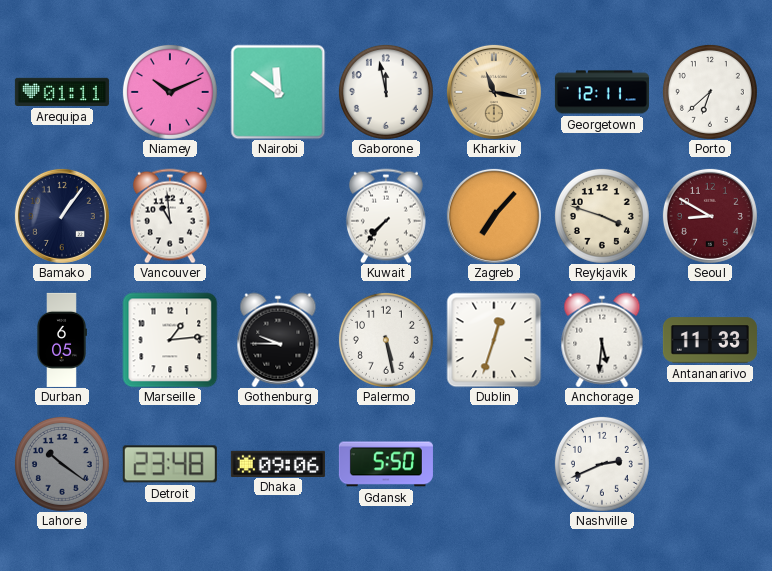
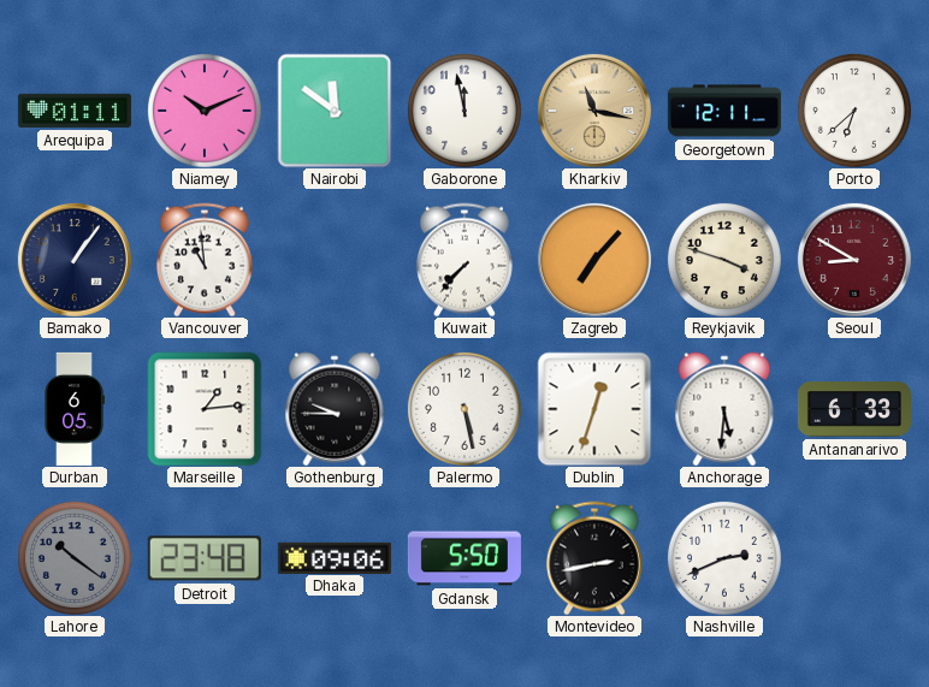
Antananarivo: 11:33 -> 6:33
Montevideo: none -> 2:43
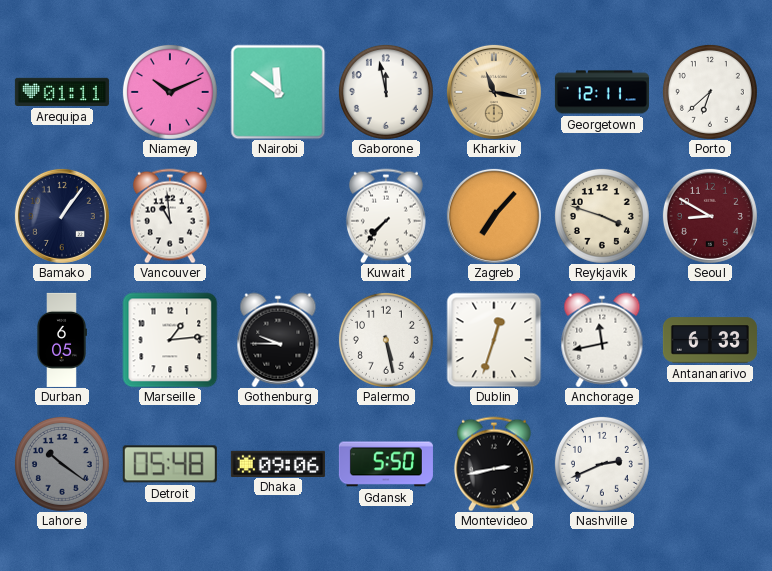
Anchorage: 5:31 -> 11:43
Detroit: 23:48 -> 05:48
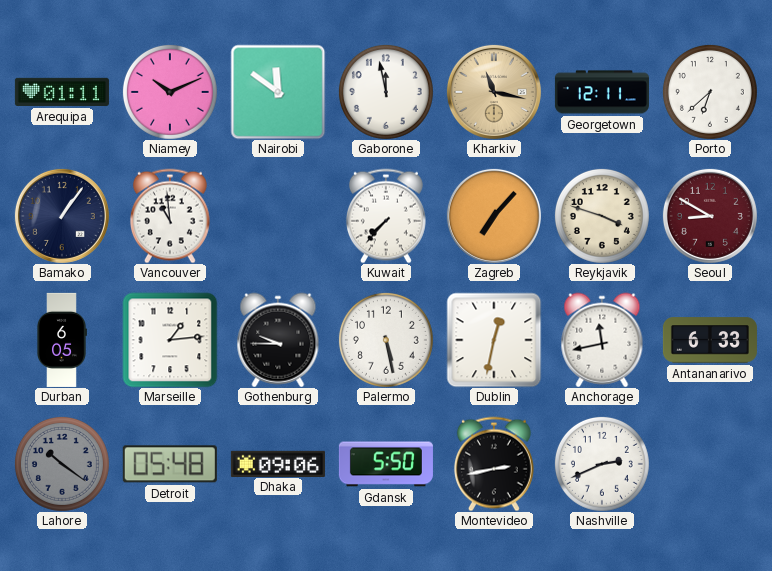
Dublin: 12:33 -> 12:32
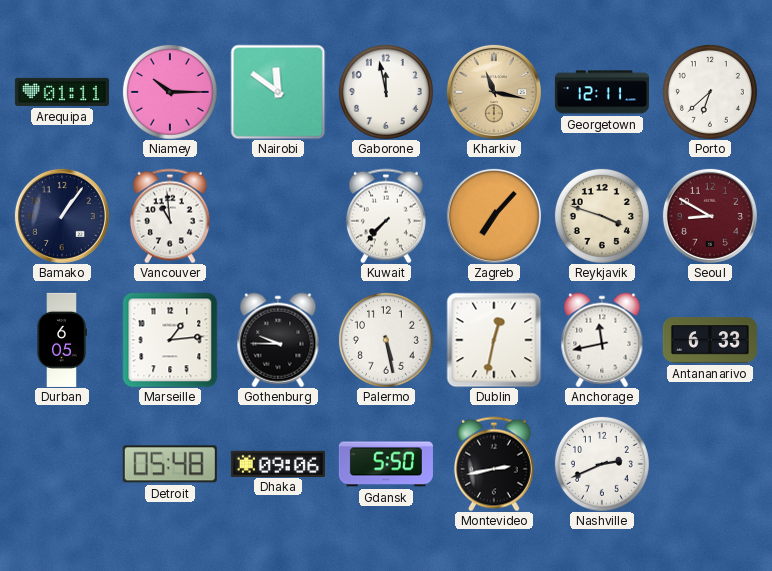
Niamey: 10:11 -> 10:15
Lahore: 10:21 -> none
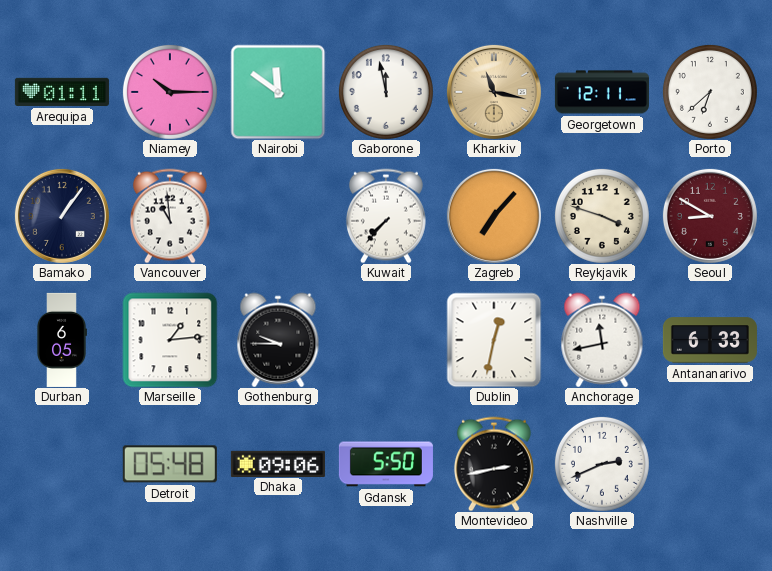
Palermo: 5:28 -> none
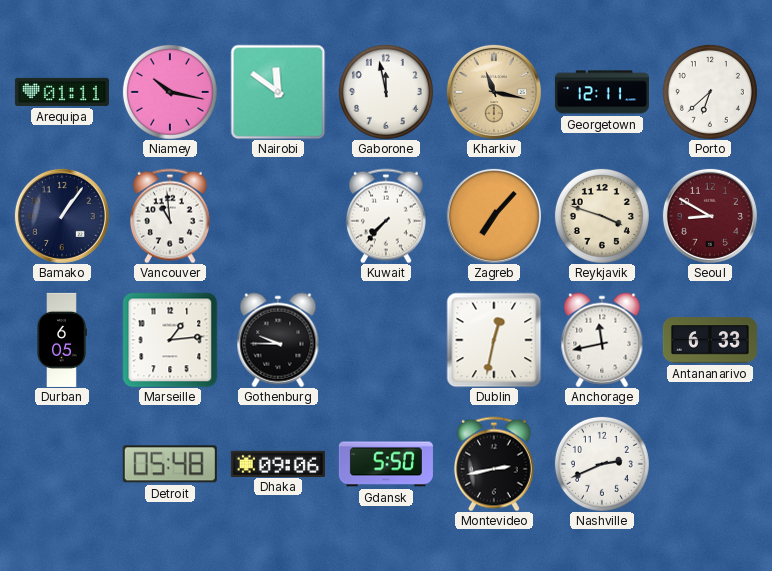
Niamey: 10:15 -> 10:17
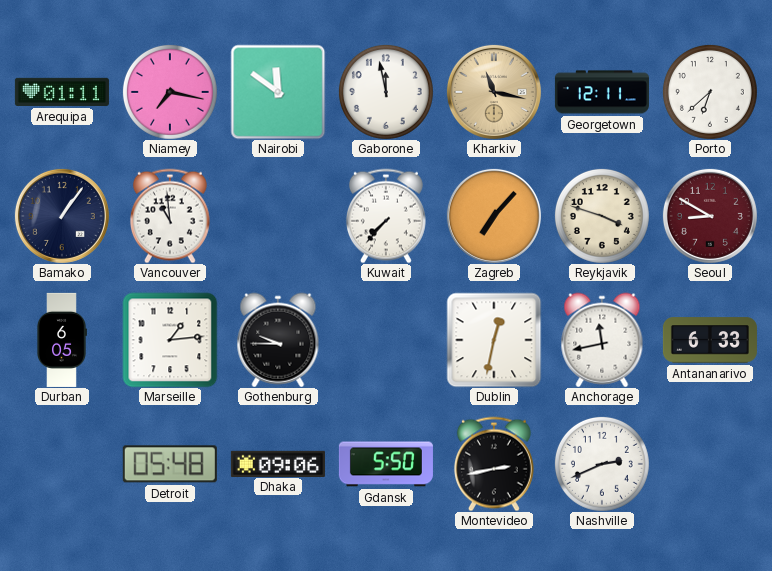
Niamey: 10:17 -> 7:17
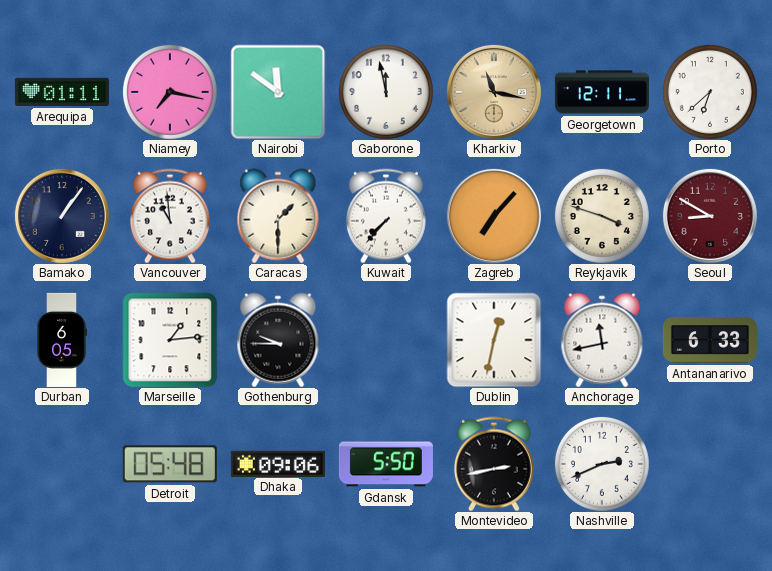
Caracas: none -> 1:30
